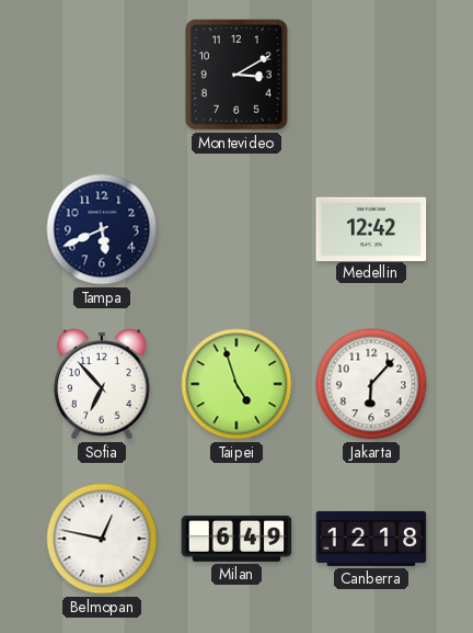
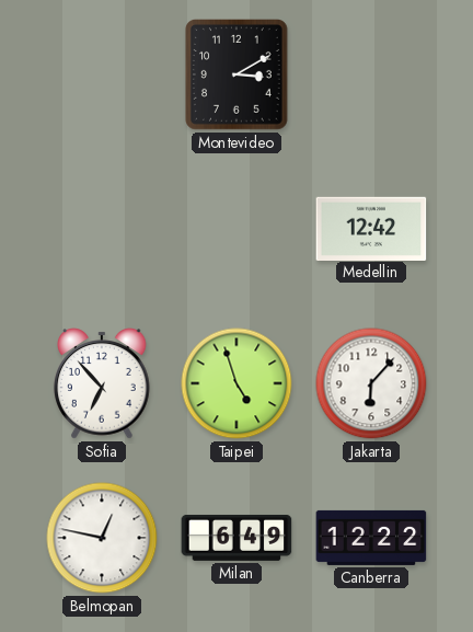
Tampa: 5:41 -> none
Canberra: 12:18 -> 12:22
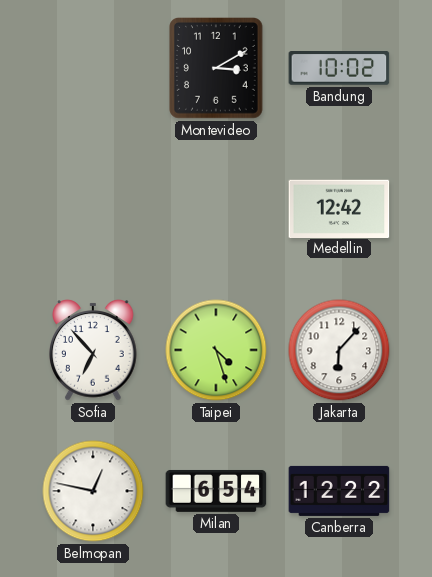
Bandung: none -> 10:02
Taipei: 4:57 -> 4:27
Milan: 6:49 -> 6:54
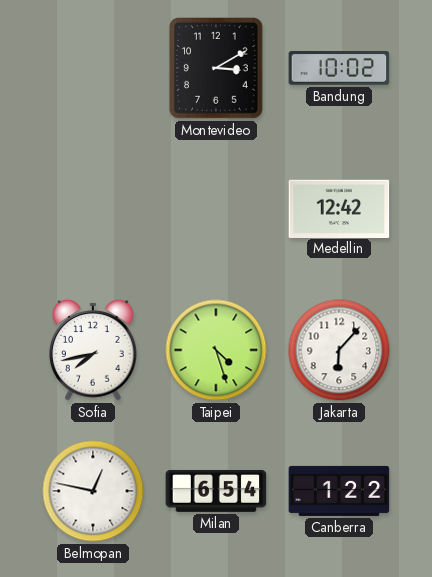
Sofia: 6:53 -> 7:43
Canberra: 12:22 -> 1:22
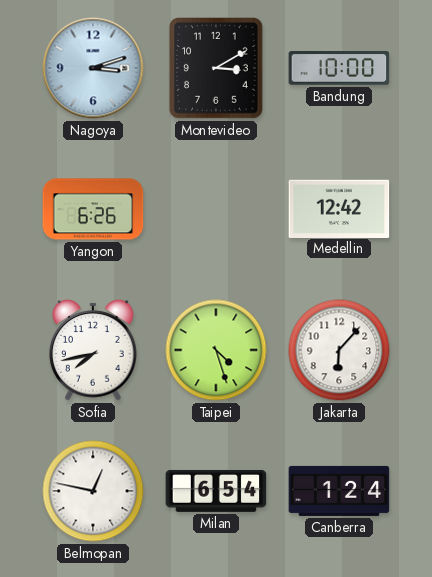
Nagoya: none -> 3:12
Bandung: 10:02 -> 10:00
Yangon: none -> 6:26
Canberra: 1:22 -> 1:24
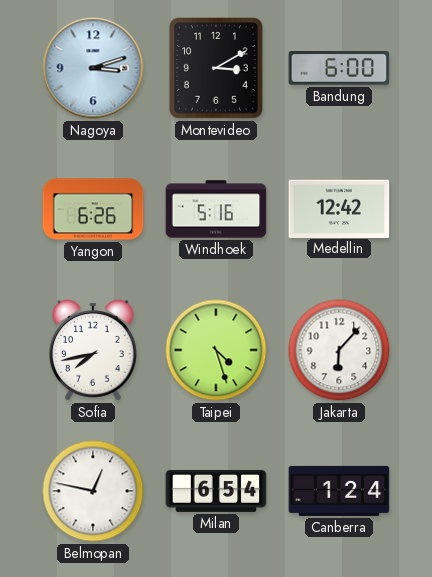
Bandung: 10:00 -> 6:00
Windhoek: none -> 5:16
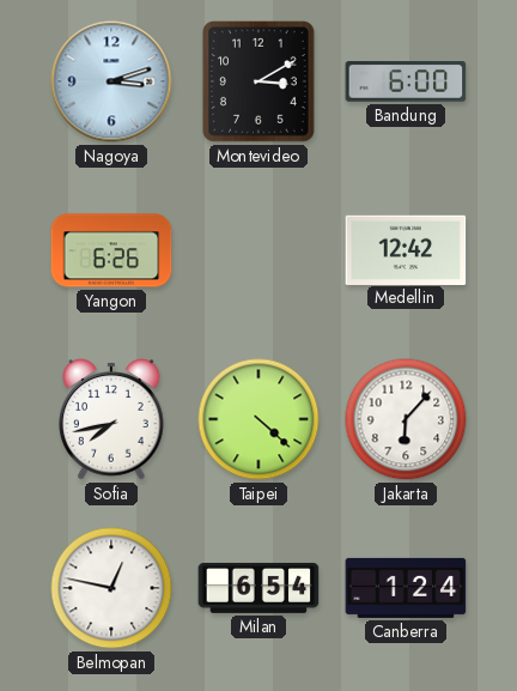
Windhoek: 5:16 -> none
Taipei: 4:27 -> 4:22
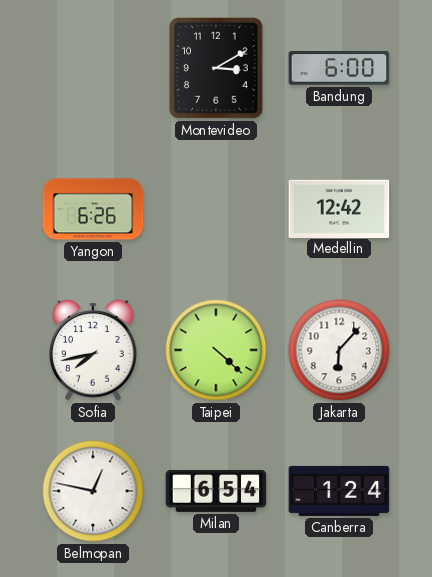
Nagoya: 3:12 -> none
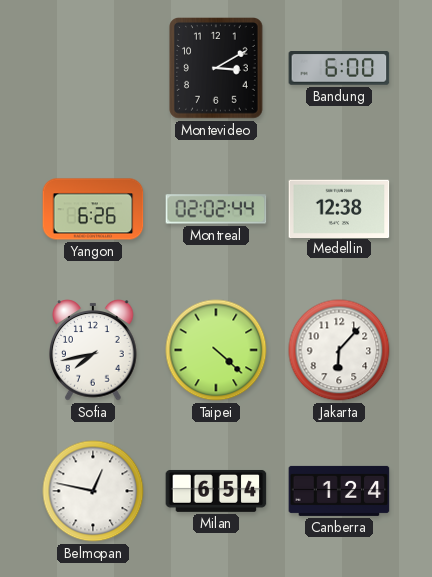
Montreal: none -> 02:02
Medellin: 12:42 -> 12:38
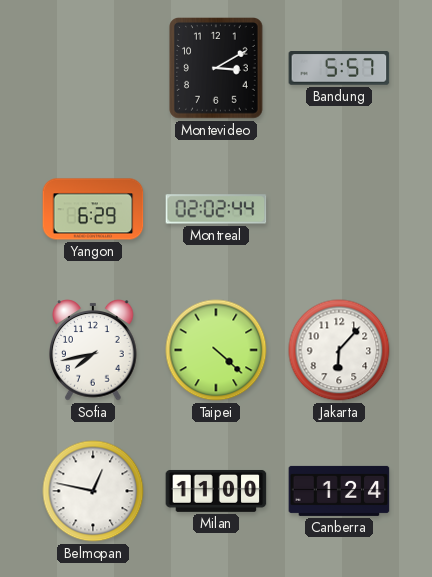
Bandung: 6:00 -> 5:57
Yangon: 6:26 -> 6:29
Medellin: 12:38 -> none
Milan: 6:54 -> 11:00
